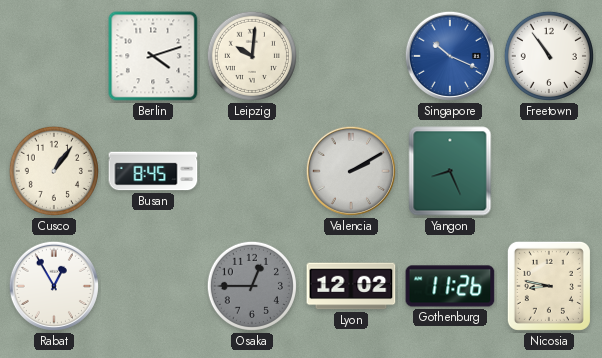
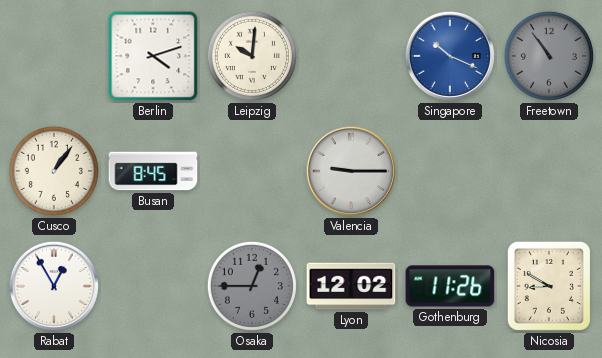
Freetown dial: white -> grey
Valencia: 2:10 -> 9:15
Yangon: 8:26 -> none
Nicosia: 8:47 -> 8:50
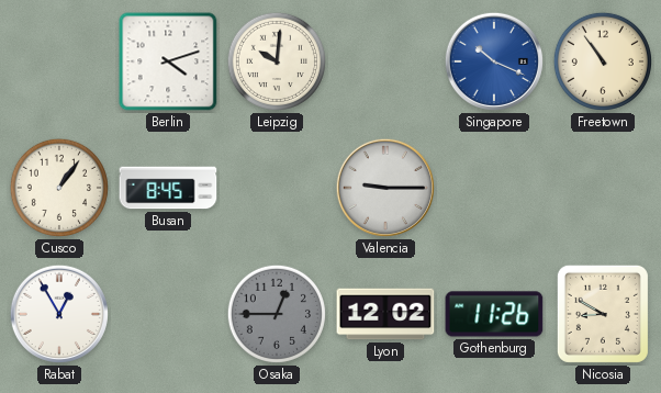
Freetown dial: grey -> cream
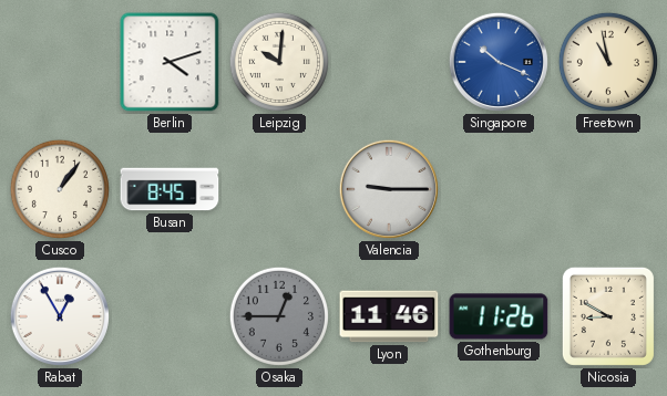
Freetown: 10:54 -> 10:58
Lyon: 12:02 -> 11:46
